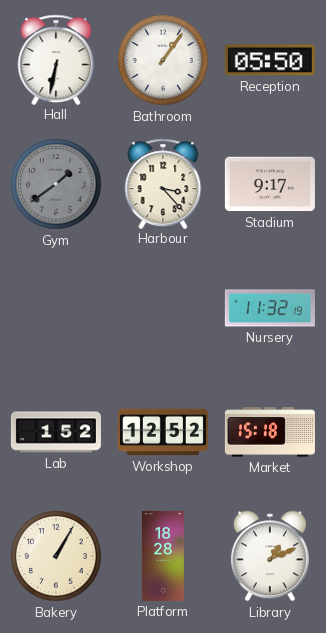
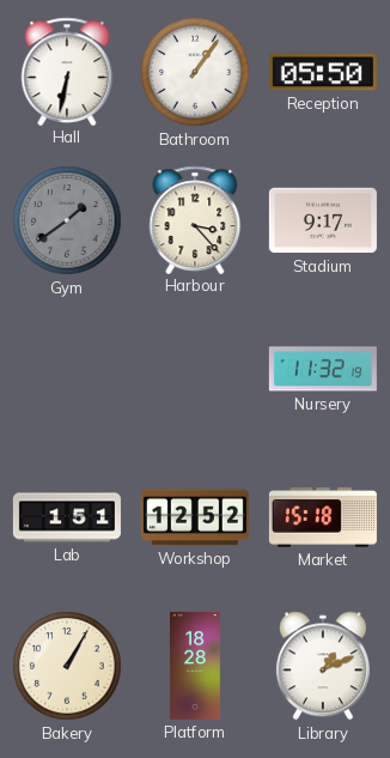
Lab: 1:52 -> 1:51
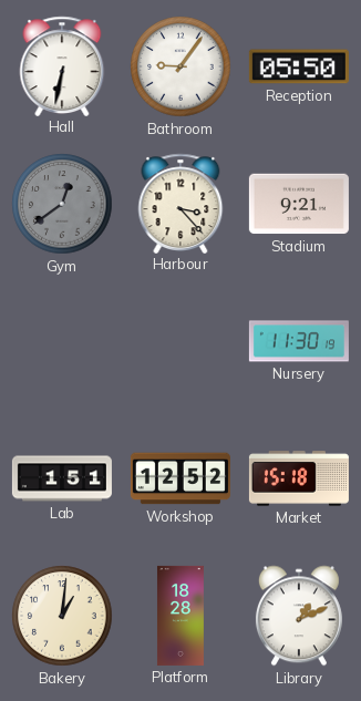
Bathroom: 1:06 -> 9:06
Gym: 1:39 -> 12:39
Stadium: 9:17 -> 9:21
Nursery: 11:32 -> 11:30
Bakery: 1:05 -> 1:01
